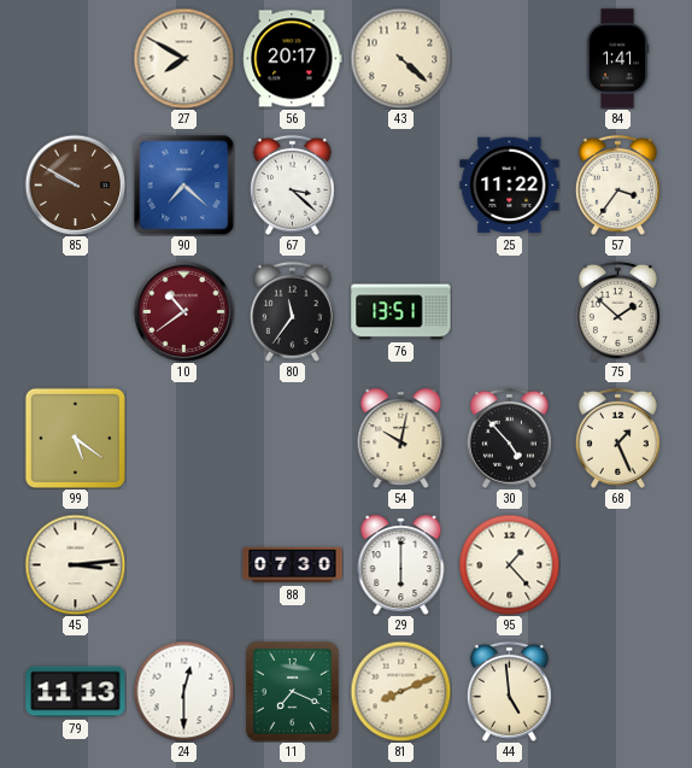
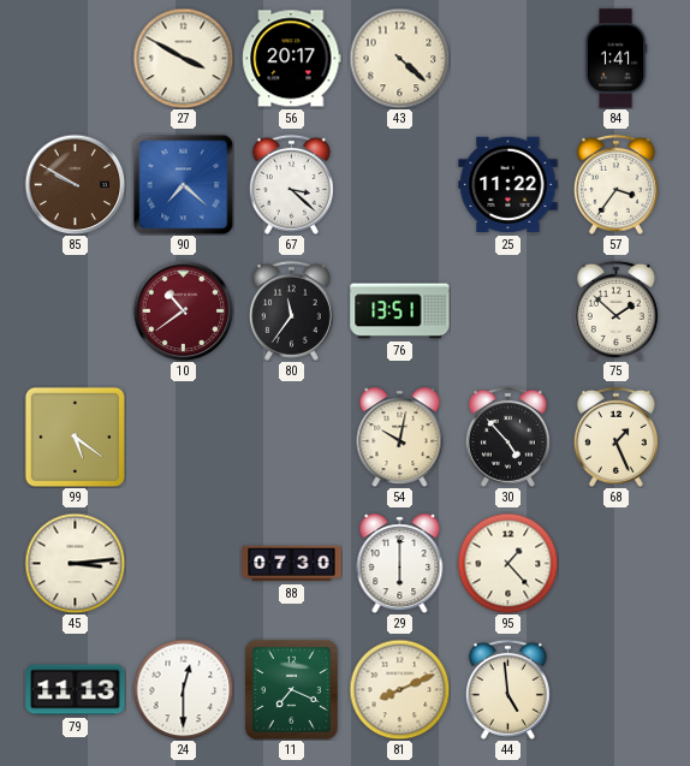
27: 7:50 -> 3:50
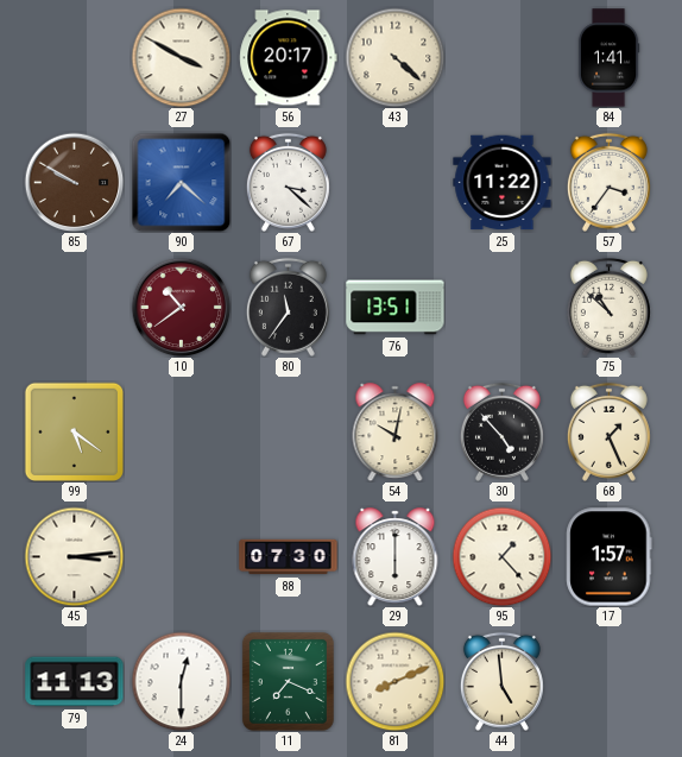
75: 1:52 -> 10:52
17: none -> 1:57
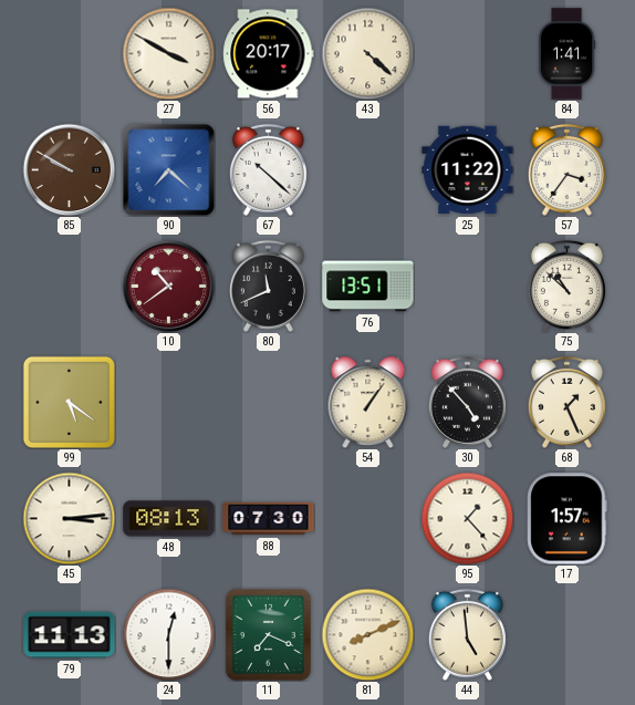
67: 3:22 -> 10:22
80: 11:36 -> 11:41
54: 10:02 -> 1:06
48: none -> 08:13
29: 6:00 -> none
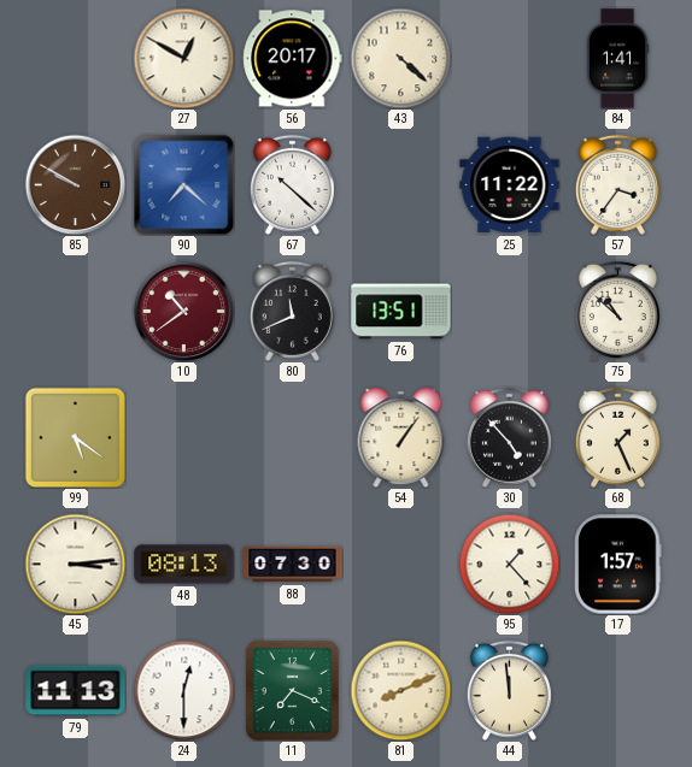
27: 3:50 -> 12:50
44: 4:59 -> 11:59
